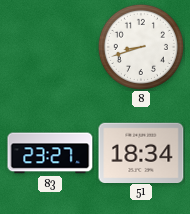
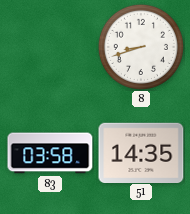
83: 23:27 -> 03:58
51: 18:34 -> 14:35
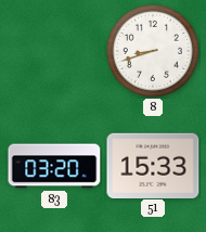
83: 03:58 -> 03:20
51: 14:35 -> 15:33
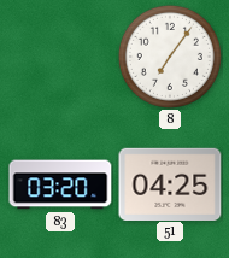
8: 8:42 -> 7:06
51: 15:33 -> 04:25
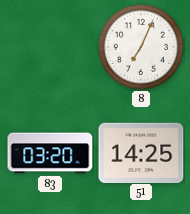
8: 7:06 -> 7:04
51: 04:25 -> 14:25
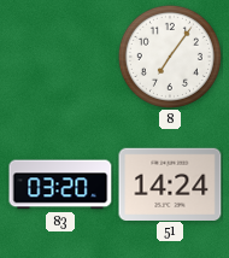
8: 7:04 -> 7:06
51: 14:25 -> 14:24
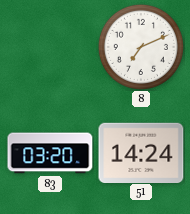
8: 7:06 -> 7:11
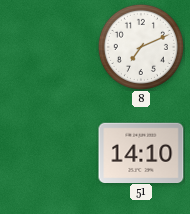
83: 03:20 -> none
51: 14:24 -> 14:10
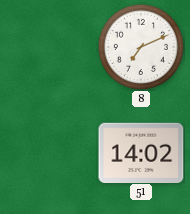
51: 14:10 -> 14:02
